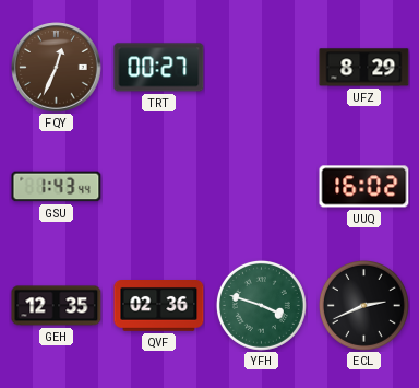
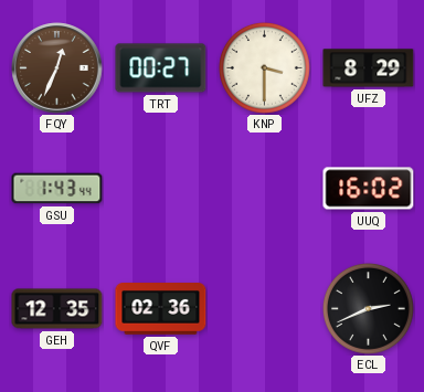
KNP: none -> 3:30
YFH: 3:48 -> none
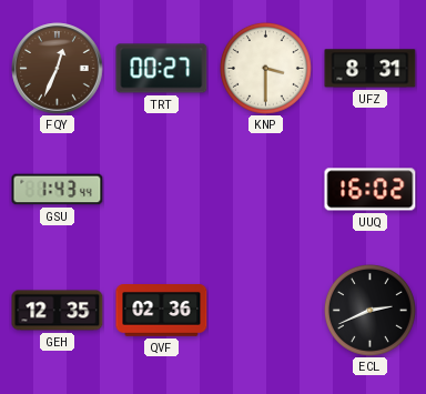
UFZ: 8:29 -> 8:31
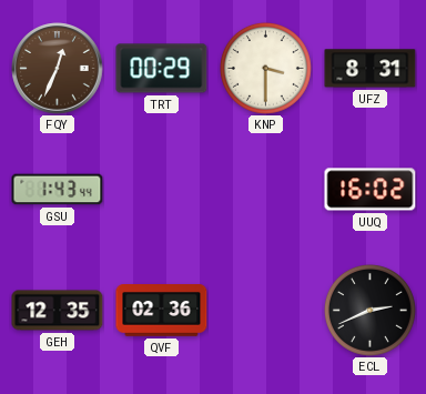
TRT: 00:27 -> 00:29
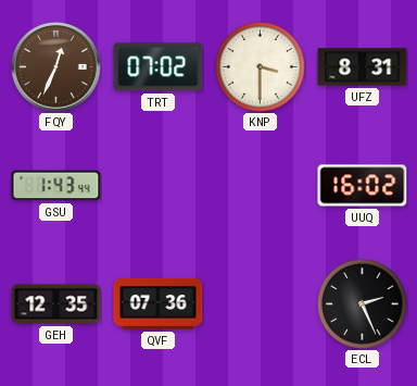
TRT: 00:29 -> 07:02
QVF: 02:36 -> 07:36
ECL: 2:41 -> 2:26
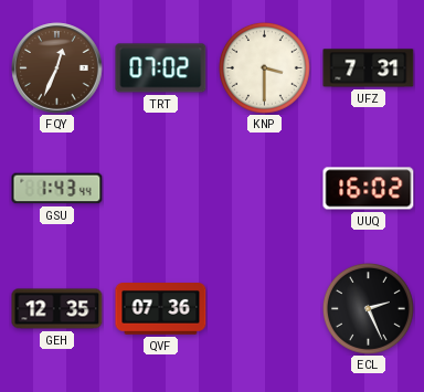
UFZ: 8:31 -> 7:31
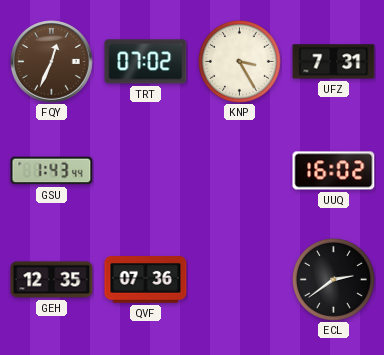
KNP: 3:30 -> 3:25
ECL: 2:26 -> 2:39
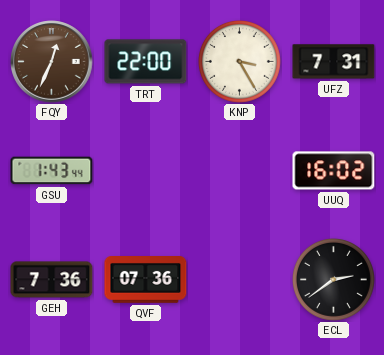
TRT: 07:02 -> 22:00
GEH: 12:35 -> 7:36
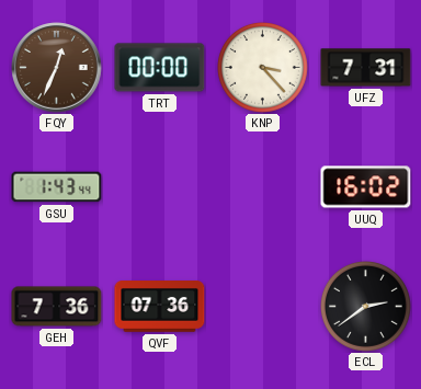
TRT: 22:00 -> 00:00
KNP: 3:25 -> 3:23
